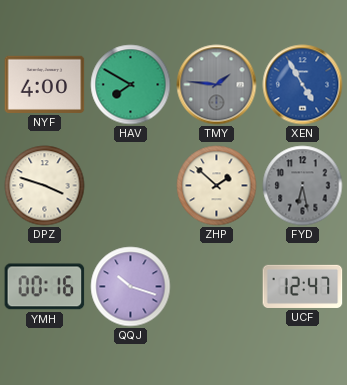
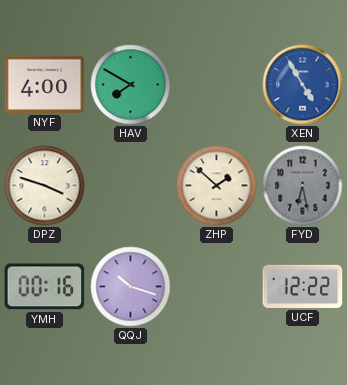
TMY: 1:46 -> none
UCF: 12:47 -> 12:22
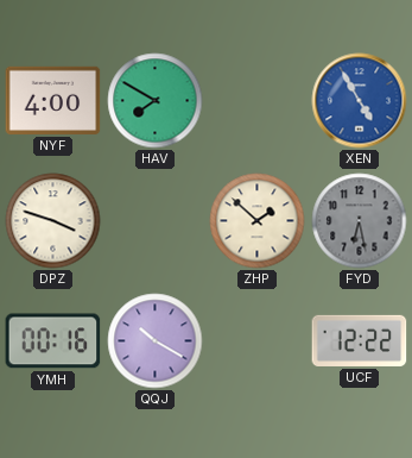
QQJ: 10:18 -> 10:20
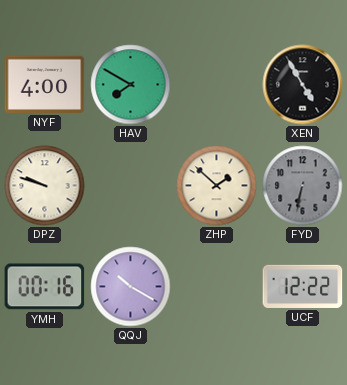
XEN dial: blue -> black
DPZ: 3:48 -> 9:48
FYD: 6:28 -> 6:32
